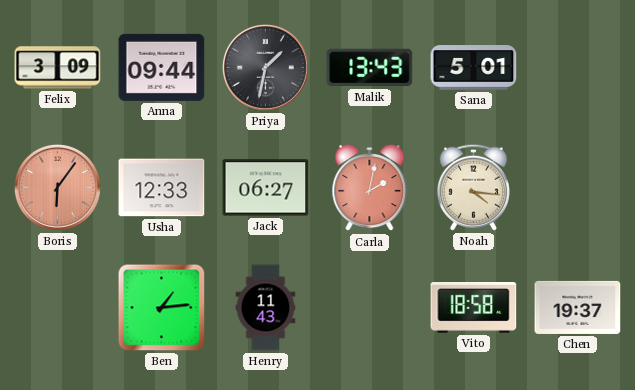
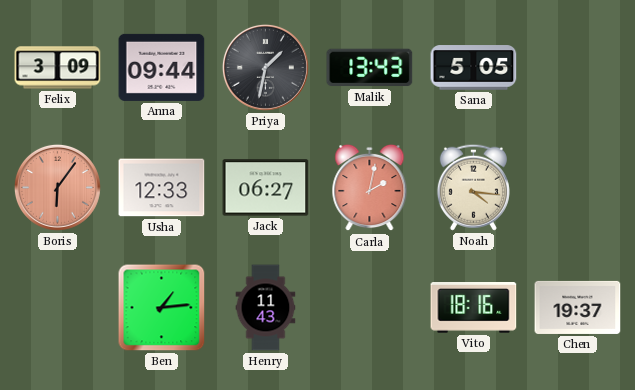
Sana: 5:01 -> 5:05
Vito: 18:58 -> 18:16
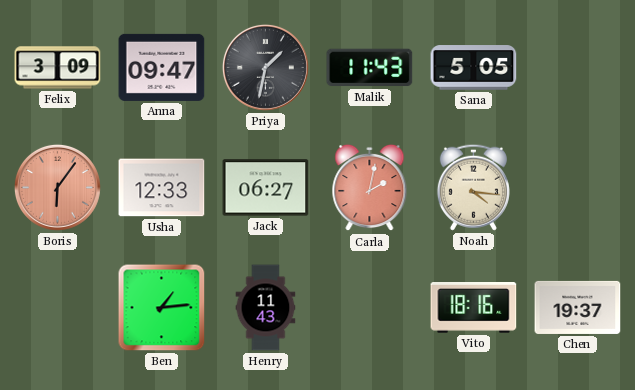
Anna: 09:44 -> 09:47
Malik: 13:43 -> 11:43
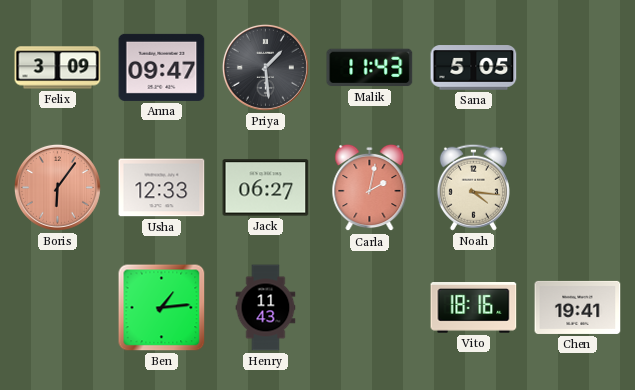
Priya: 1:32 -> 1:29
Chen: 19:37 -> 19:41
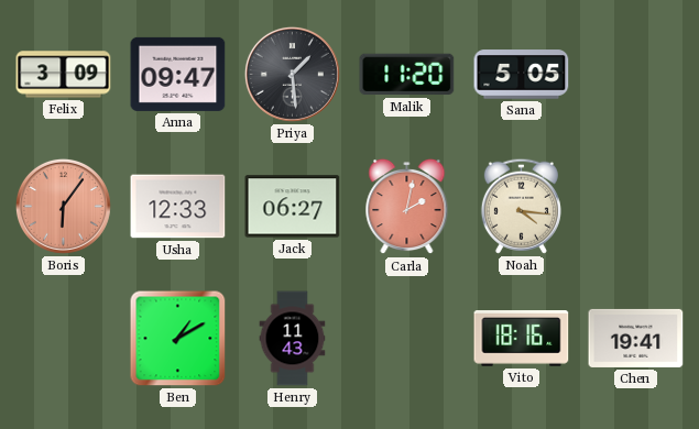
Malik: 11:43 -> 11:20
Ben: 1:14 -> 1:10
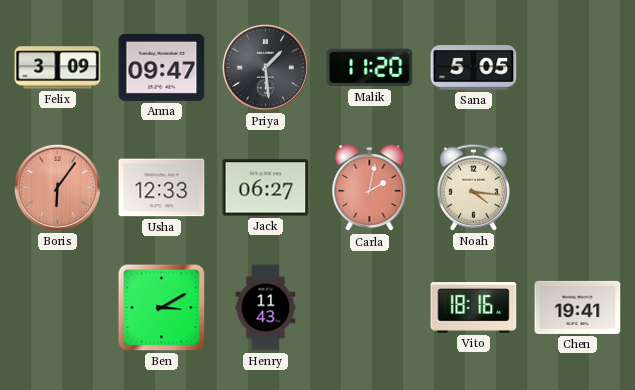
Ben: 1:10 -> 3:10
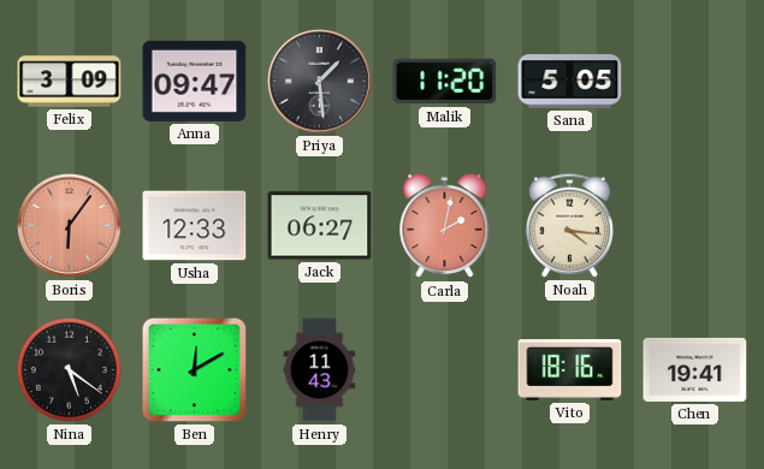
Nina: none -> 5:21
Ben: 3:10 -> 12:10
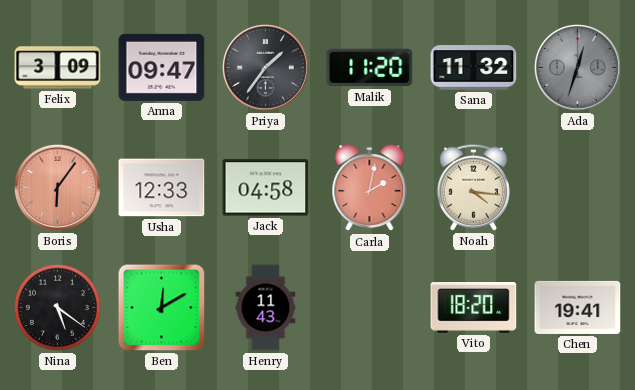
Priya: 1:29 -> 1:36
Sana: 5:05 -> 11:32
Ada: none -> 12:33
Jack: 06:27 -> 04:58
Vito: 18:16 -> 18:20
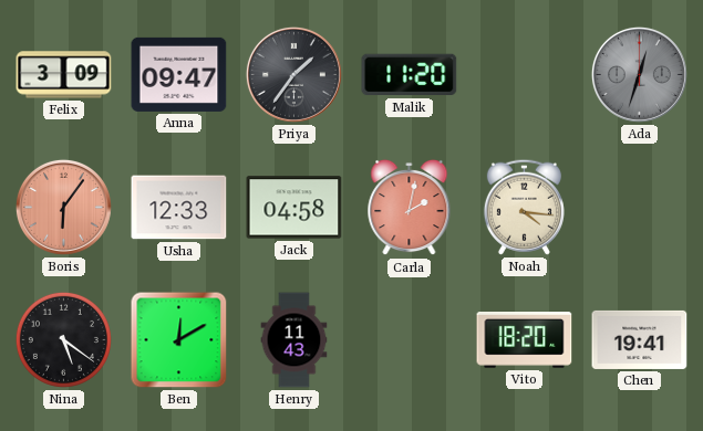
Sana: 11:32 -> none
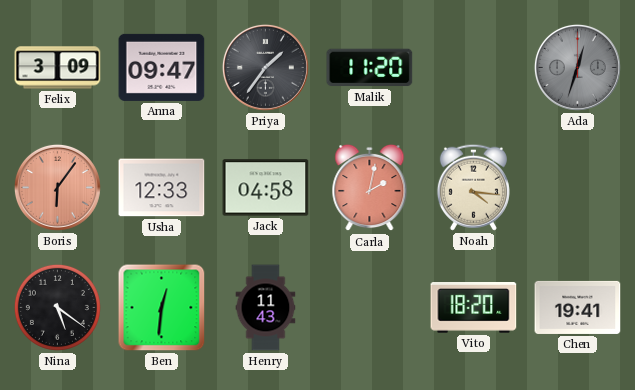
Ben: 12:10 -> 12:31
